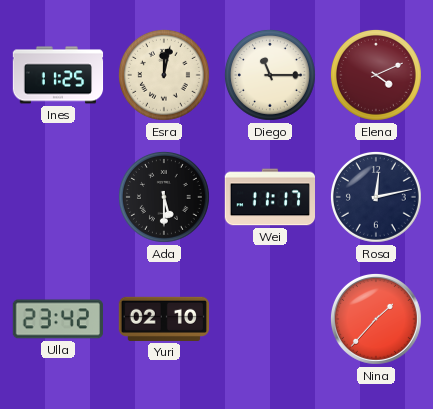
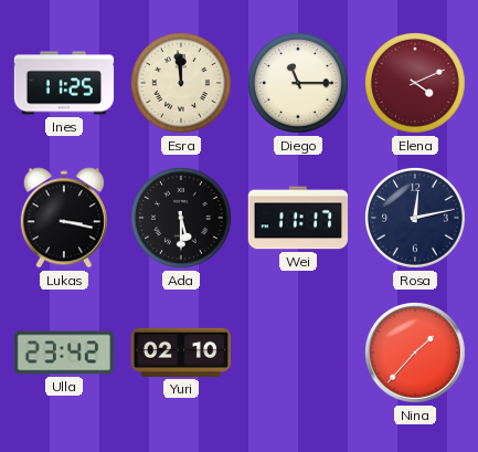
Esra: 12:02 -> 11:59
Lukas: none -> 3:17
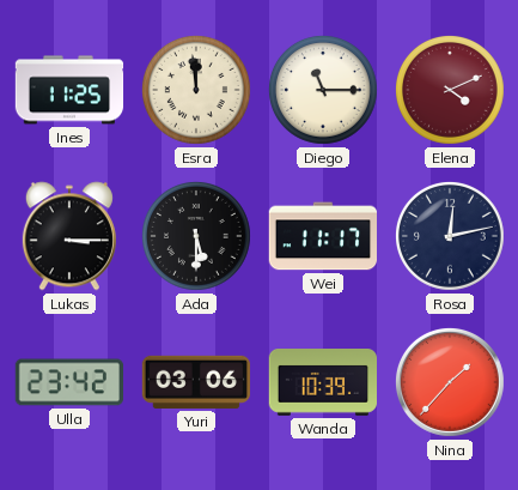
Lukas: 3:17 -> 3:15
Yuri: 02:10 -> 03:06
Wanda: none -> 10:39
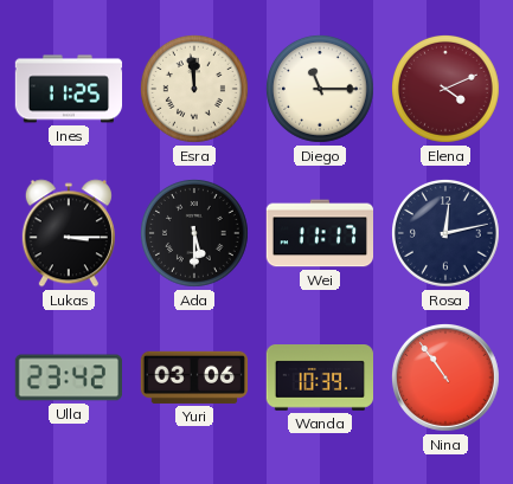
Nina: 1:37 -> 10:54
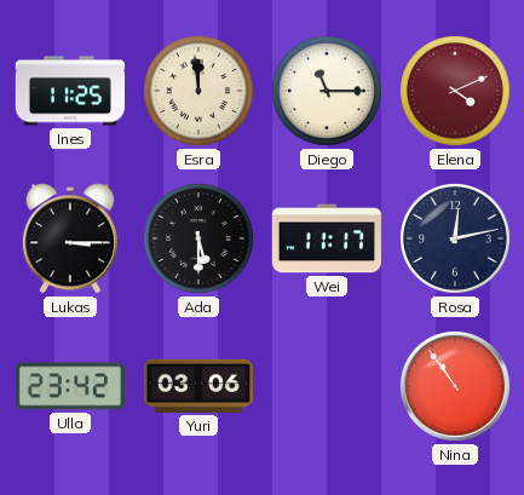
Wanda: 10:39 -> none
